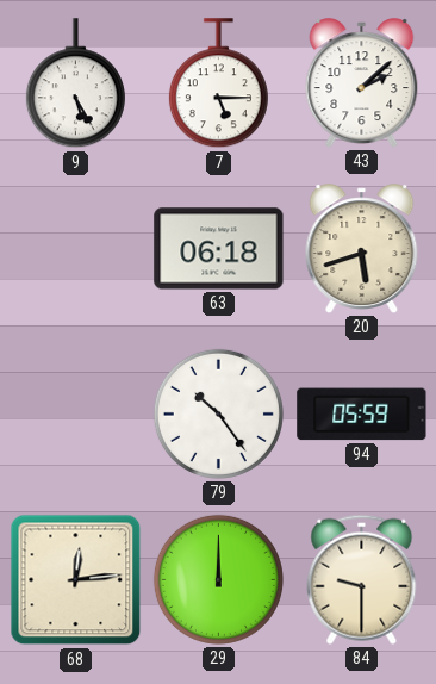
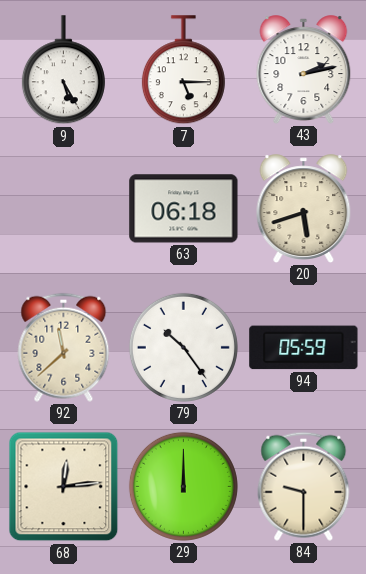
43: 2:08 -> 2:13
92: none -> 11:38
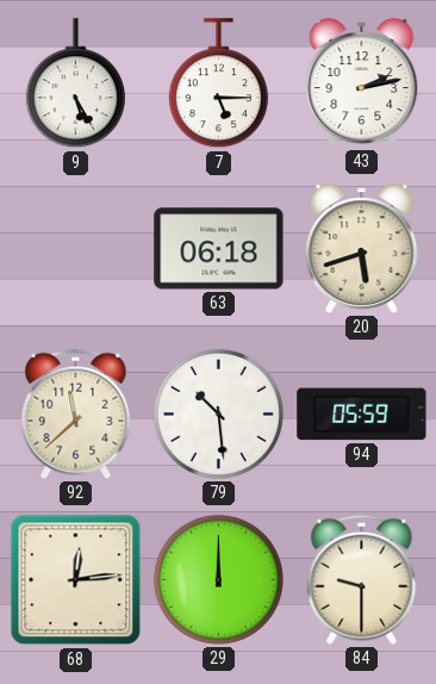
79: 10:24 -> 10:29
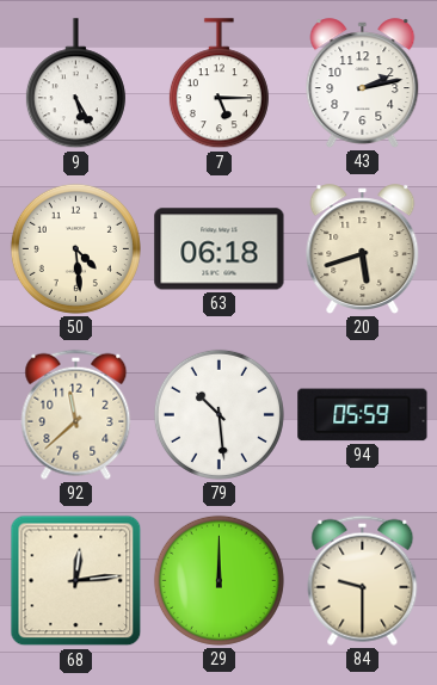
50: none -> 4:29
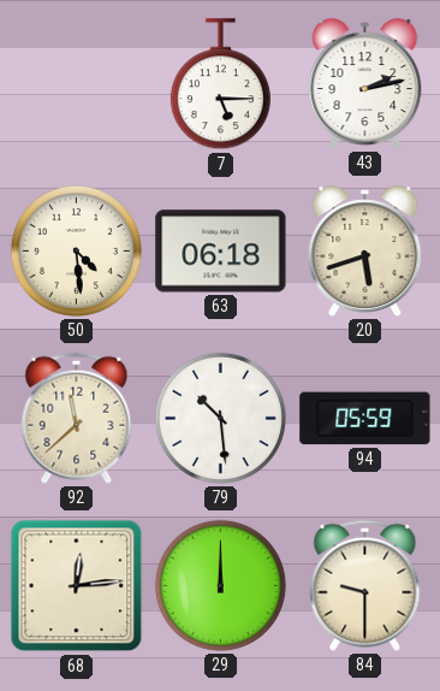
9: 5:25 -> none
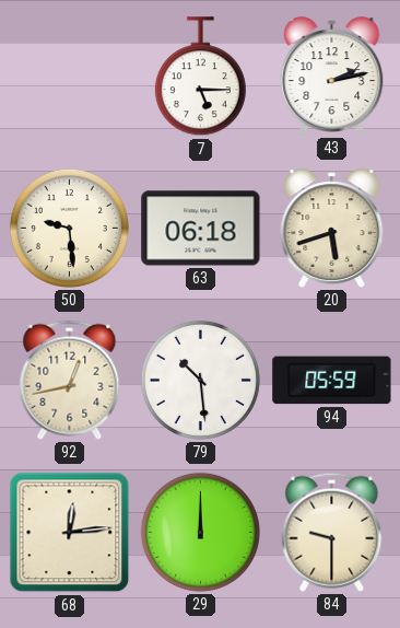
50: 4:29 -> 9:29
92: 11:38 -> 12:43
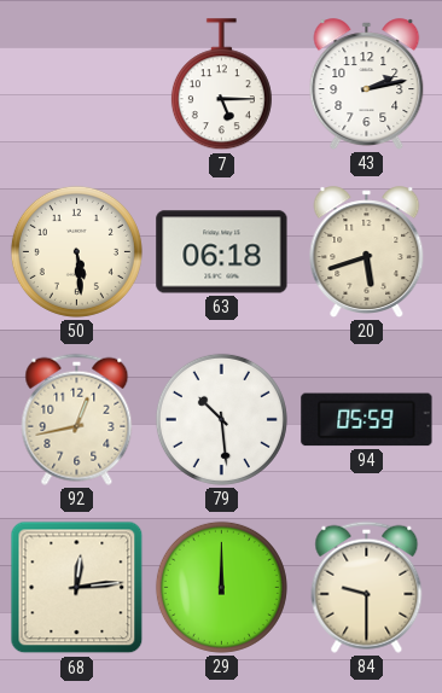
50: 9:29 -> 5:29
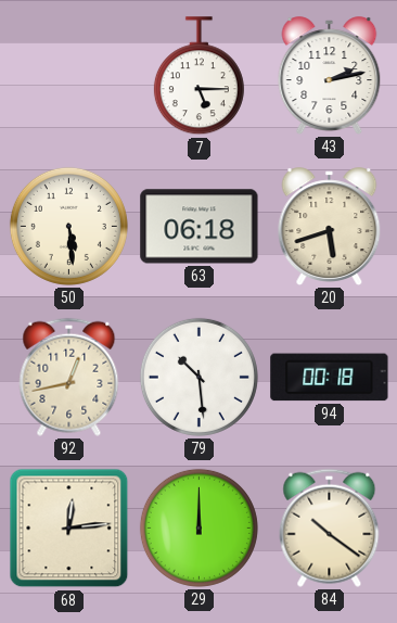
94: 05:59 -> 00:18
84: 9:30 -> 10:21
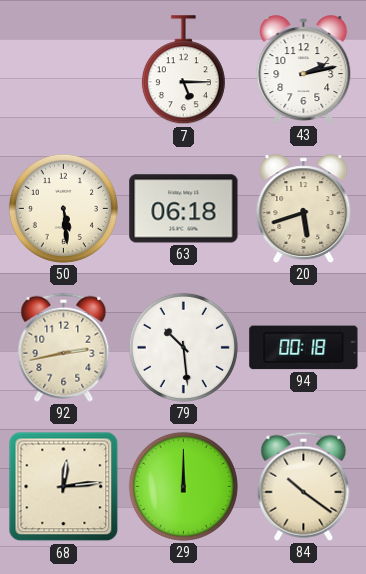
92: 12:43 -> 2:43
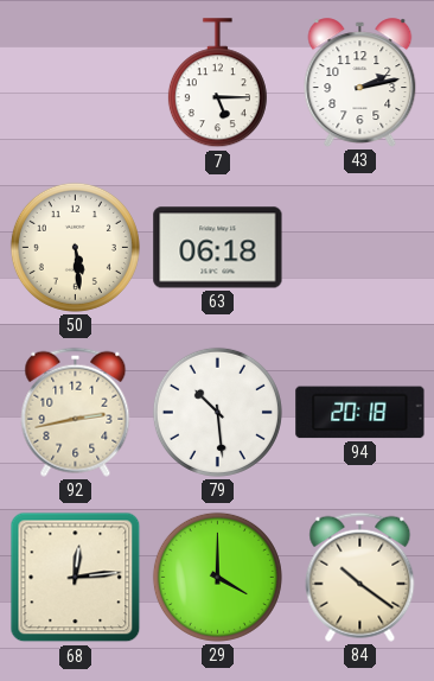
20: 5:42 -> none
94: 00:18 -> 20:18
29: 12:00 -> 4:00
